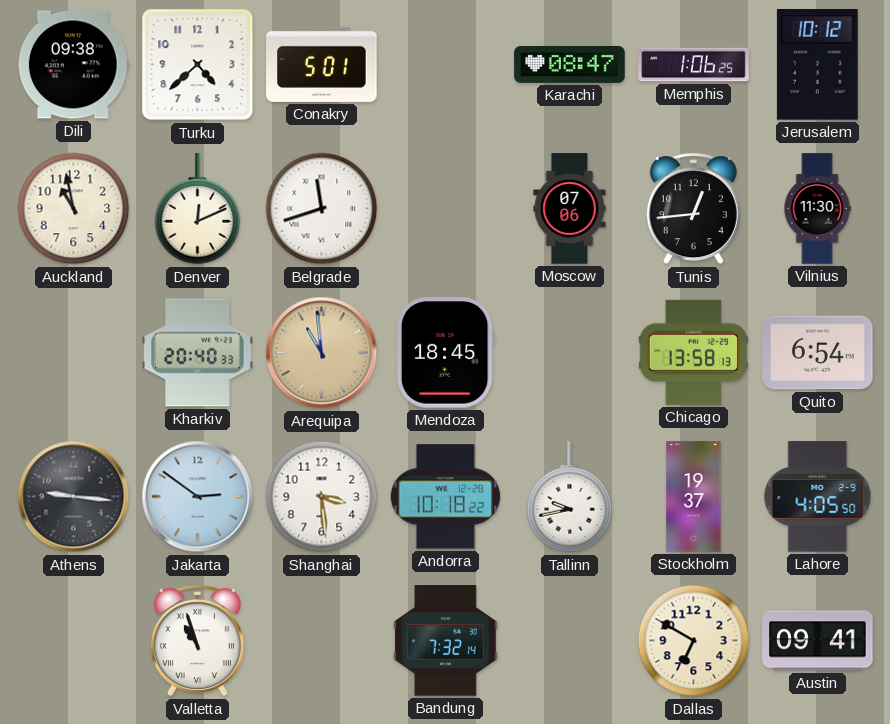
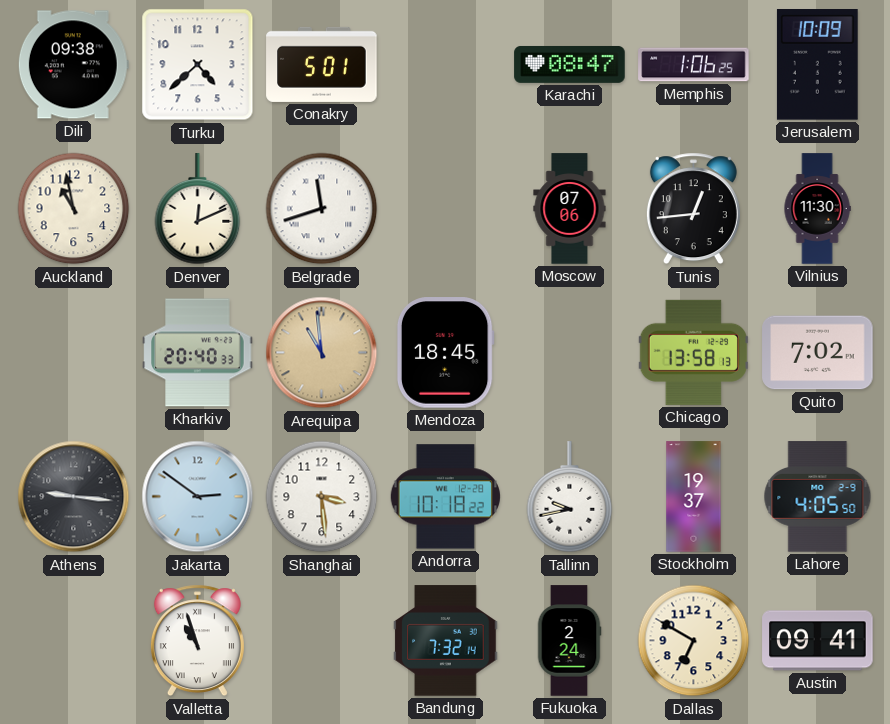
Jerusalem: 10:12 -> 10:09
Quito: 6:54 -> 7:02
Fukuoka: none -> 2:24
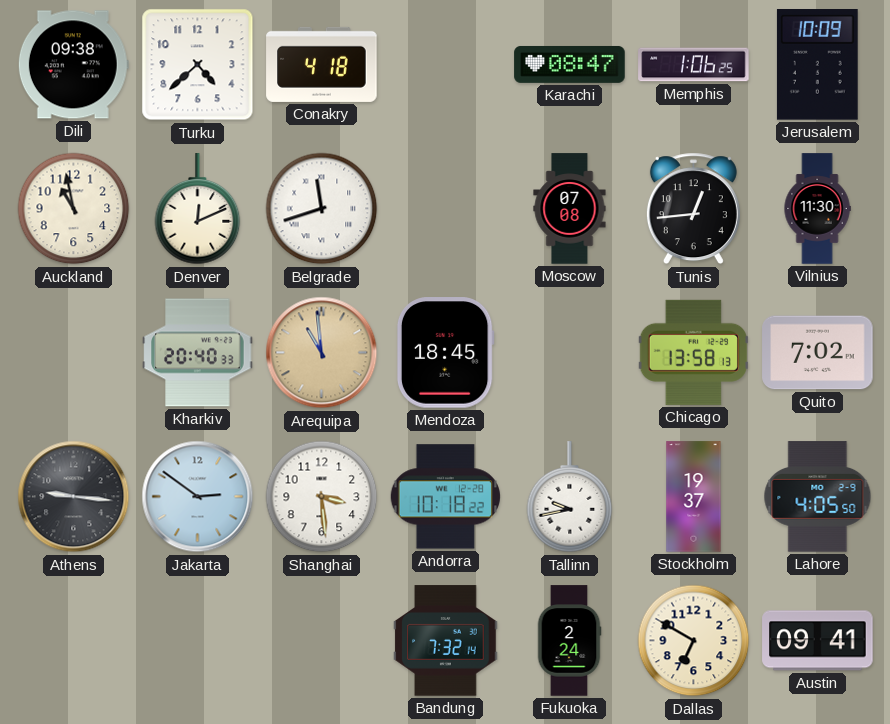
Conakry: 5:01 -> 4:18
Moscow: 07:06 -> 07:08
Valletta: 10:57 -> none
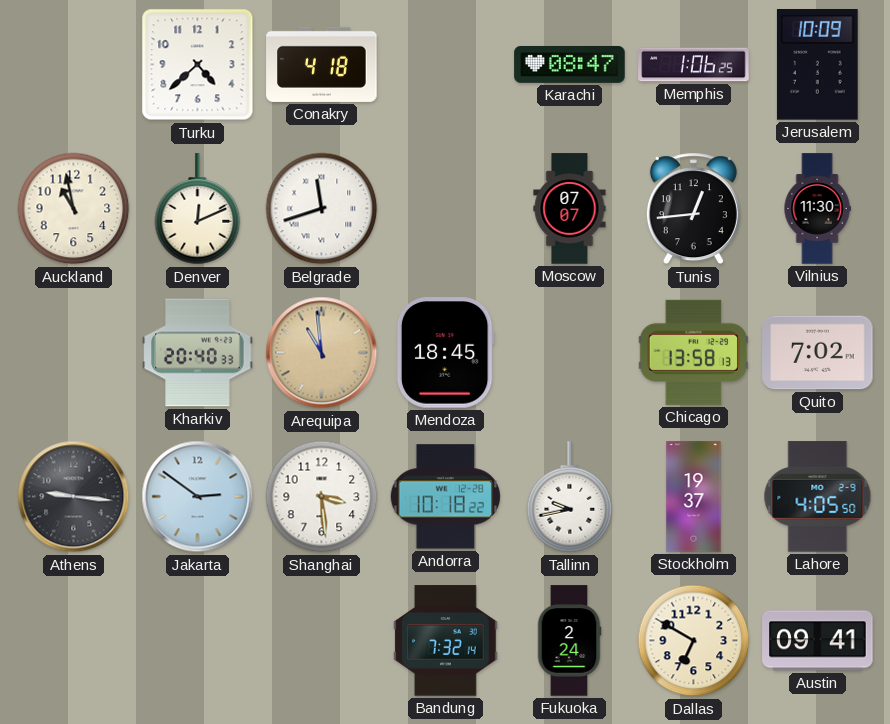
Dili: 09:38 -> none
Moscow: 07:08 -> 07:07
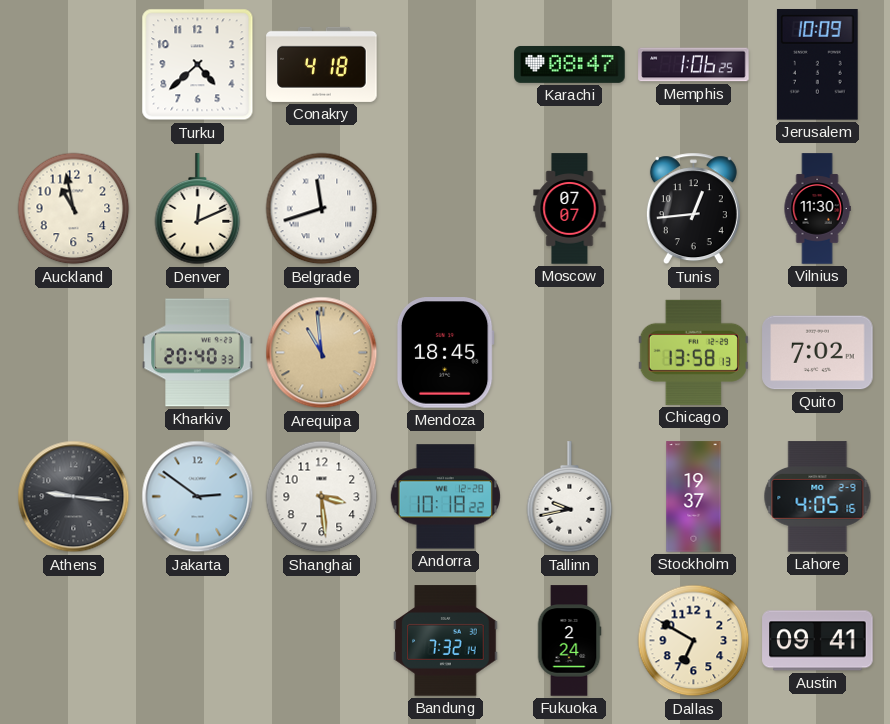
Lahore: 4:05:50 -> 4:05:16
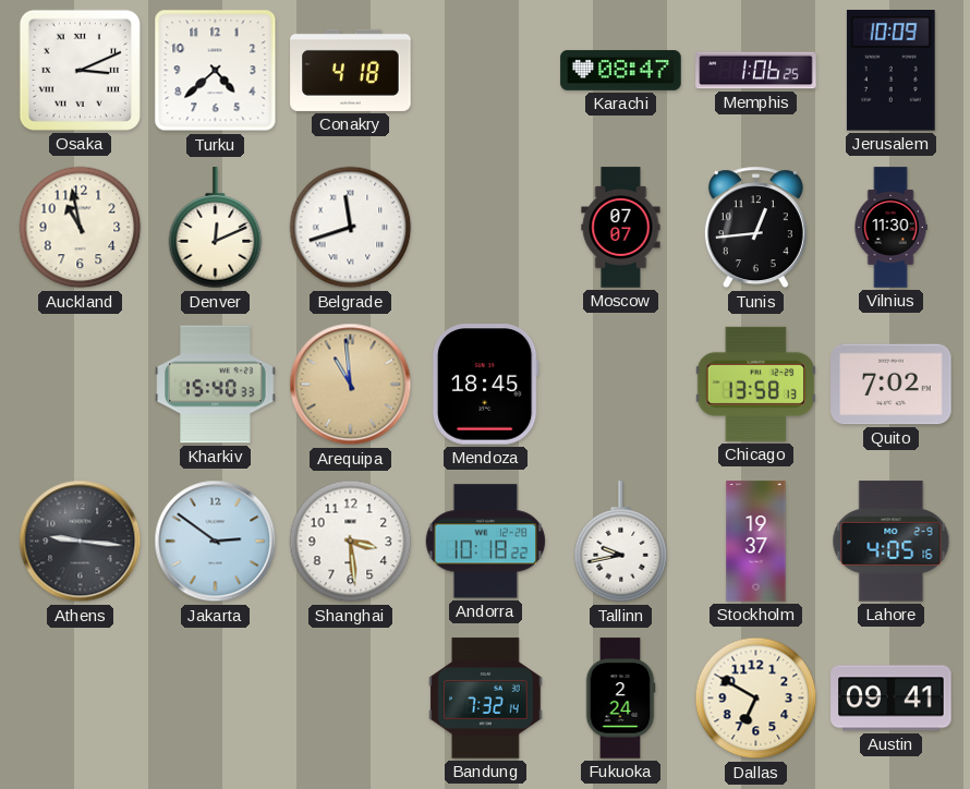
Osaka: none -> 3:11
Kharkiv: 20:40 -> 15:40
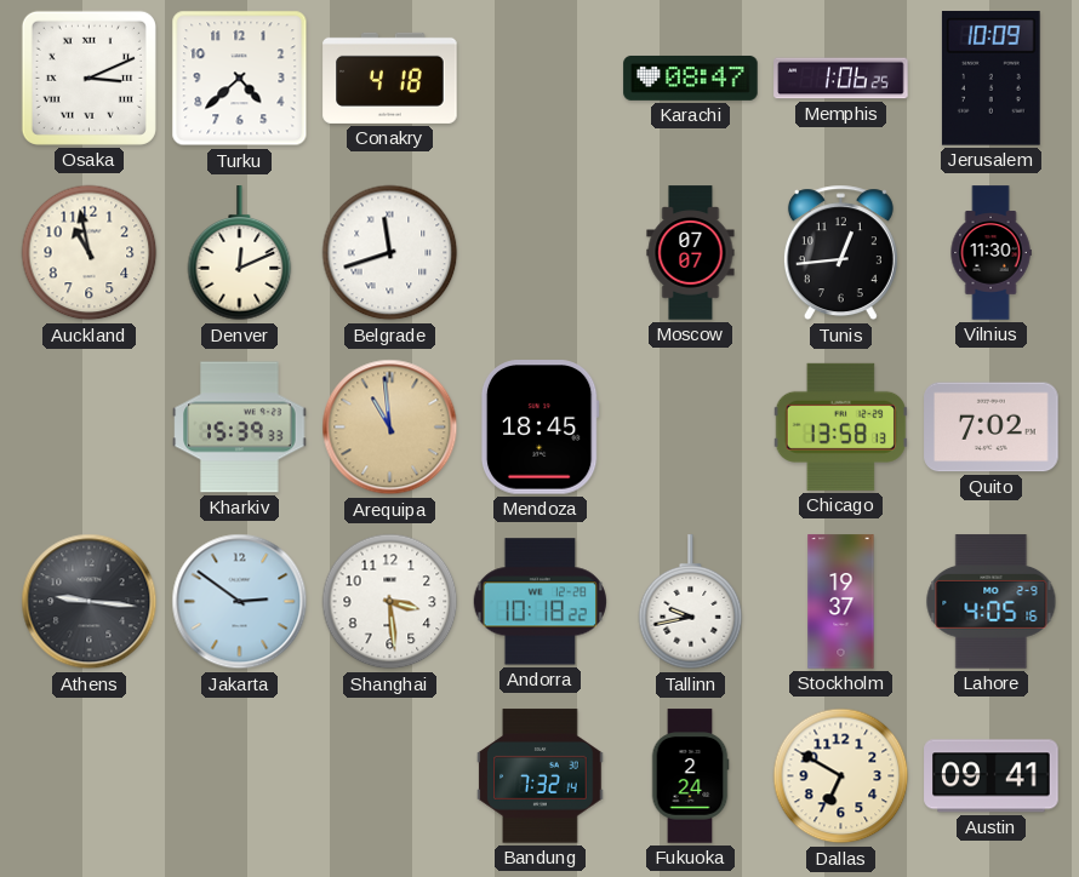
Kharkiv: 15:40 -> 15:39
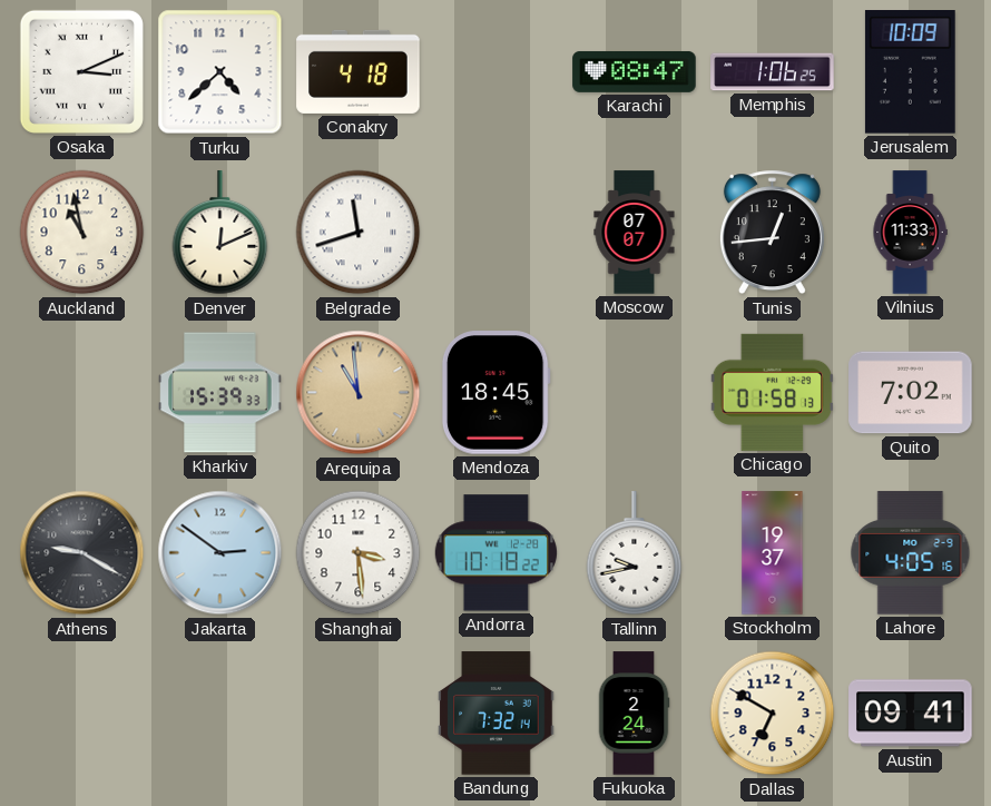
Vilnius: 11:30 -> 11:33
Chicago: 13:58 -> 01:58
Athens: 9:16 -> 9:20
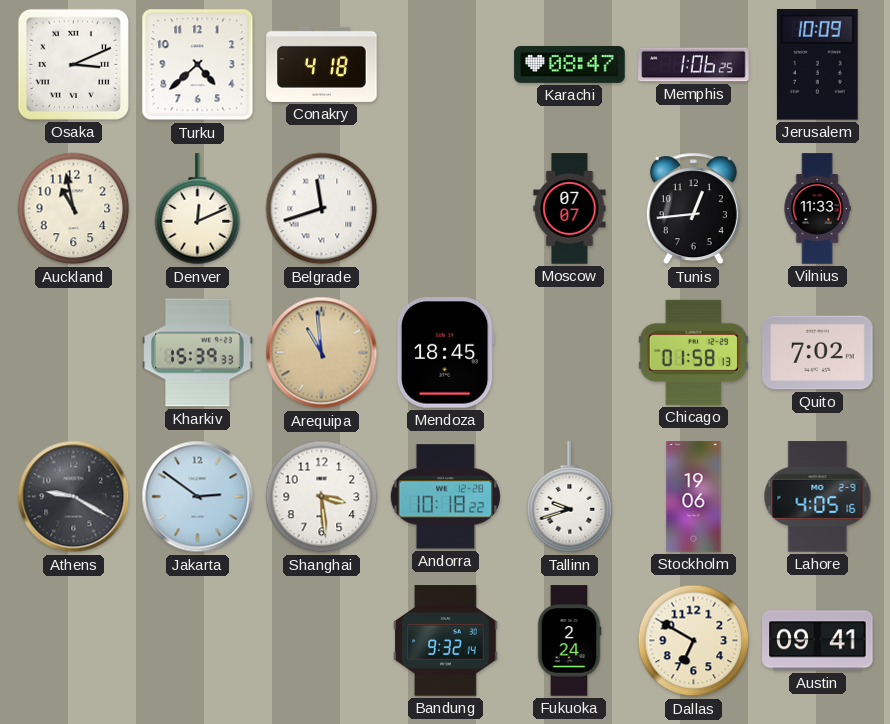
Tallinn: 9:43 -> 9:42
Stockholm: 19:37 -> 19:06
Bandung: 7:32 -> 9:32
